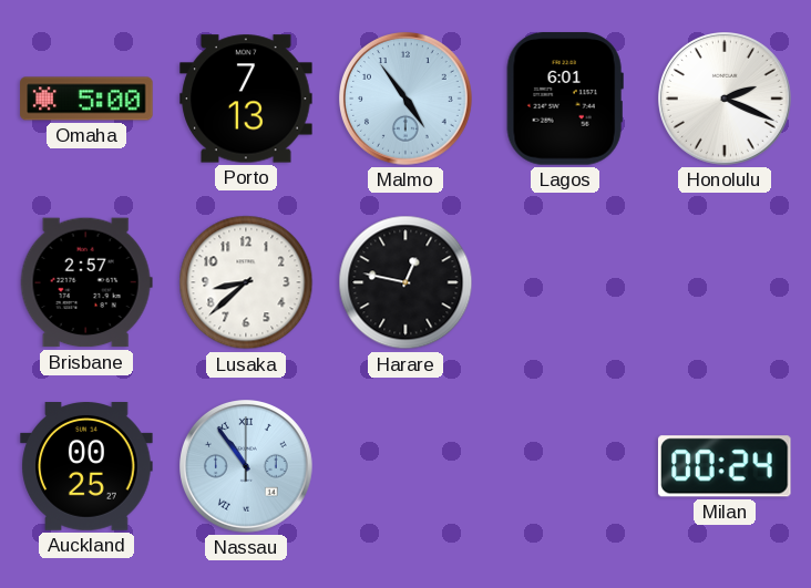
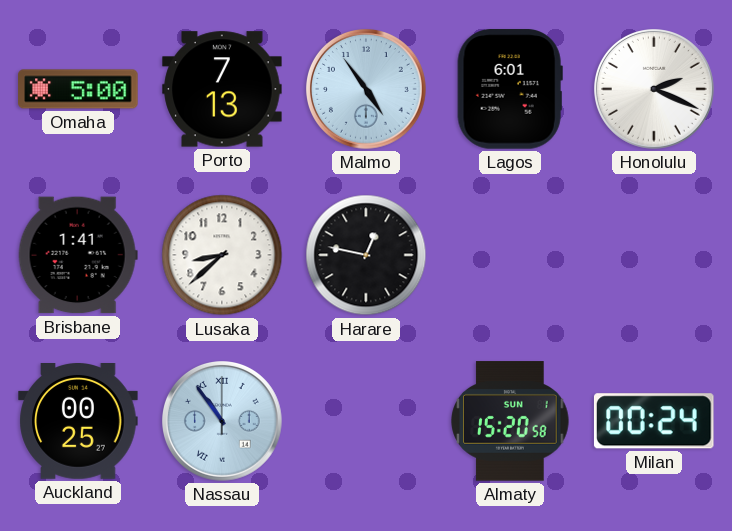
Brisbane: 2:57 -> 1:41
Almaty: none -> 15:20
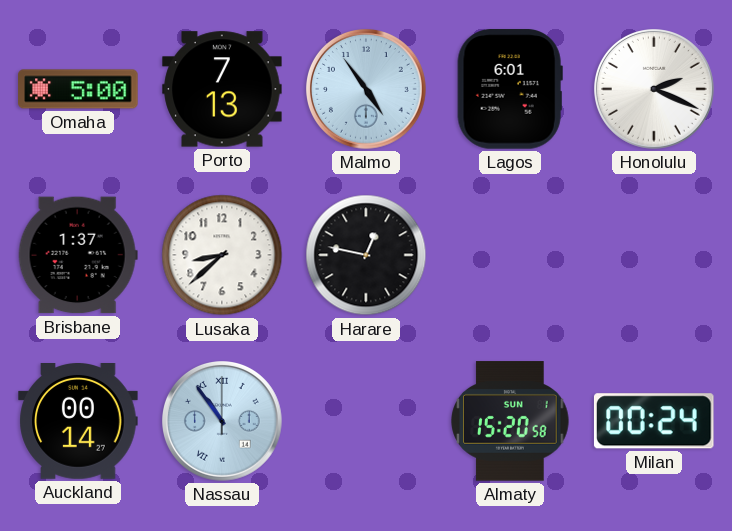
Brisbane: 1:41 -> 1:37
Auckland: 00:25 -> 00:14
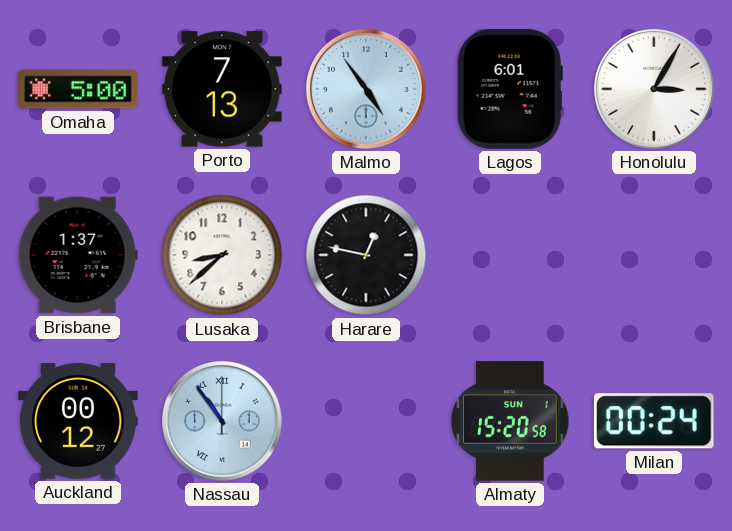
Honolulu: 2:19 -> 3:05
Auckland: 00:14 -> 00:12
